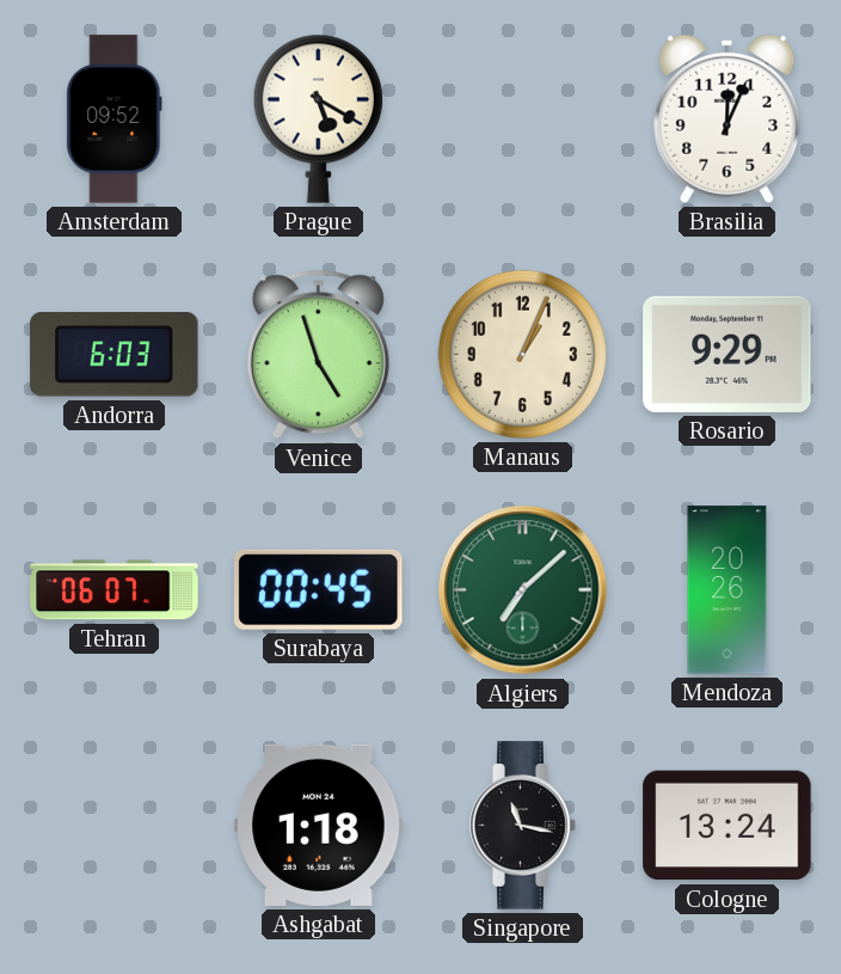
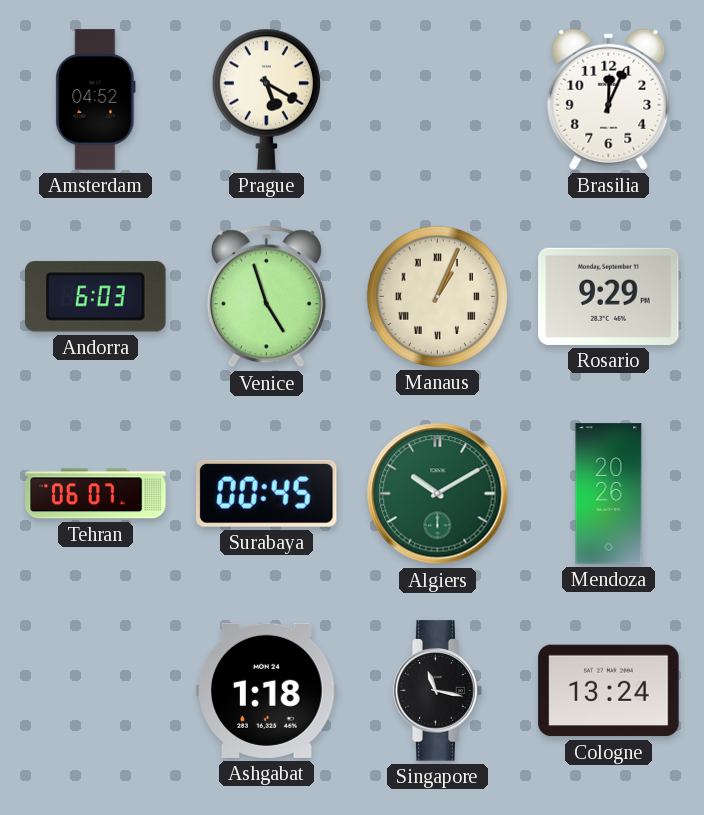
Amsterdam: 09:52 -> 04:52
Manaus numerals: Arabic -> Roman
Algiers: 7:08 -> 10:10
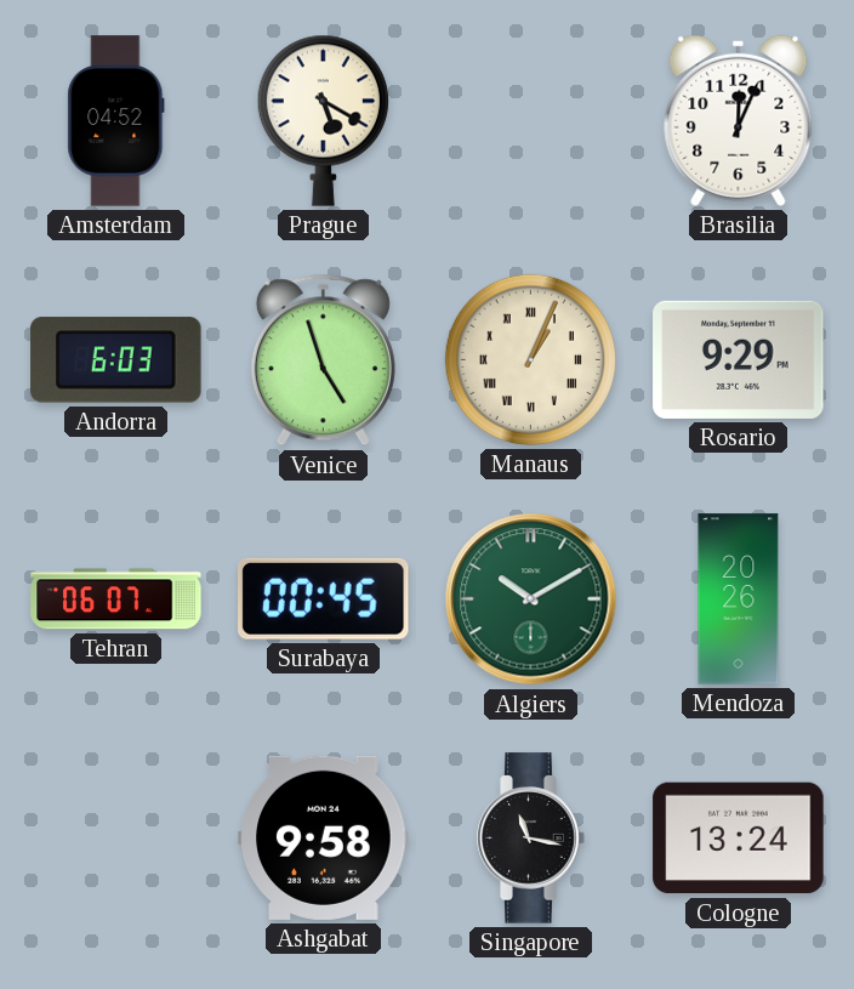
Ashgabat: 1:18 -> 9:58
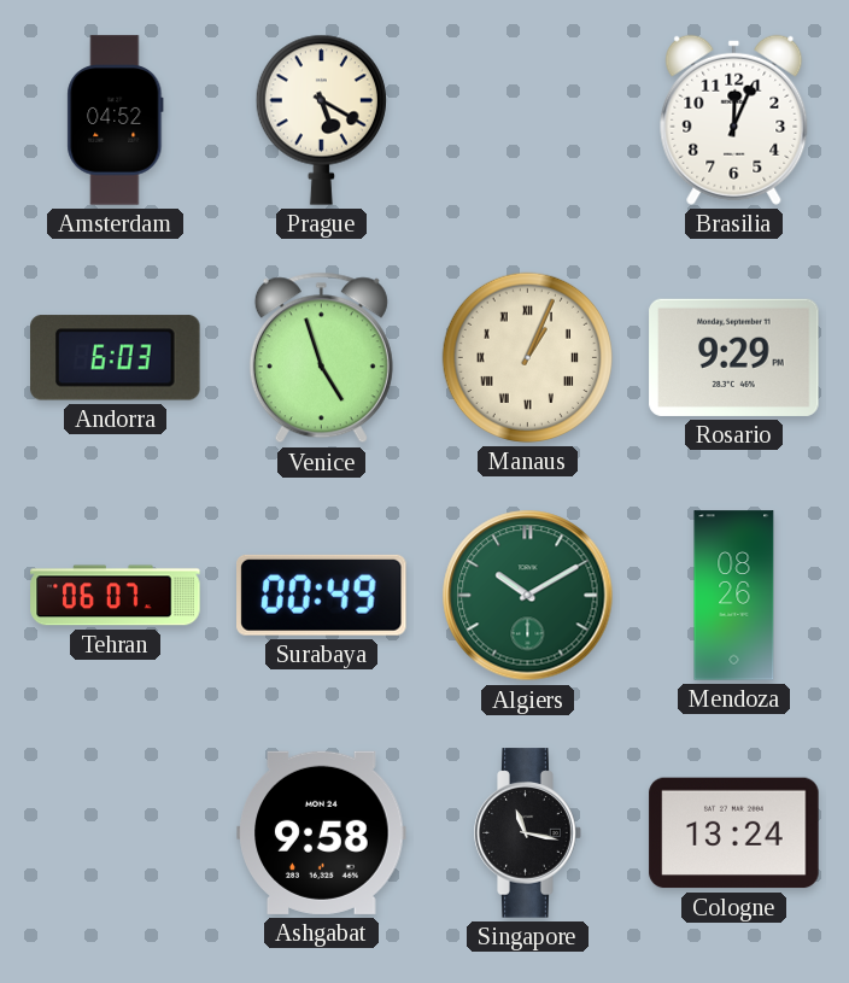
Surabaya: 00:45 -> 00:49
Mendoza: 20:26 -> 08:26
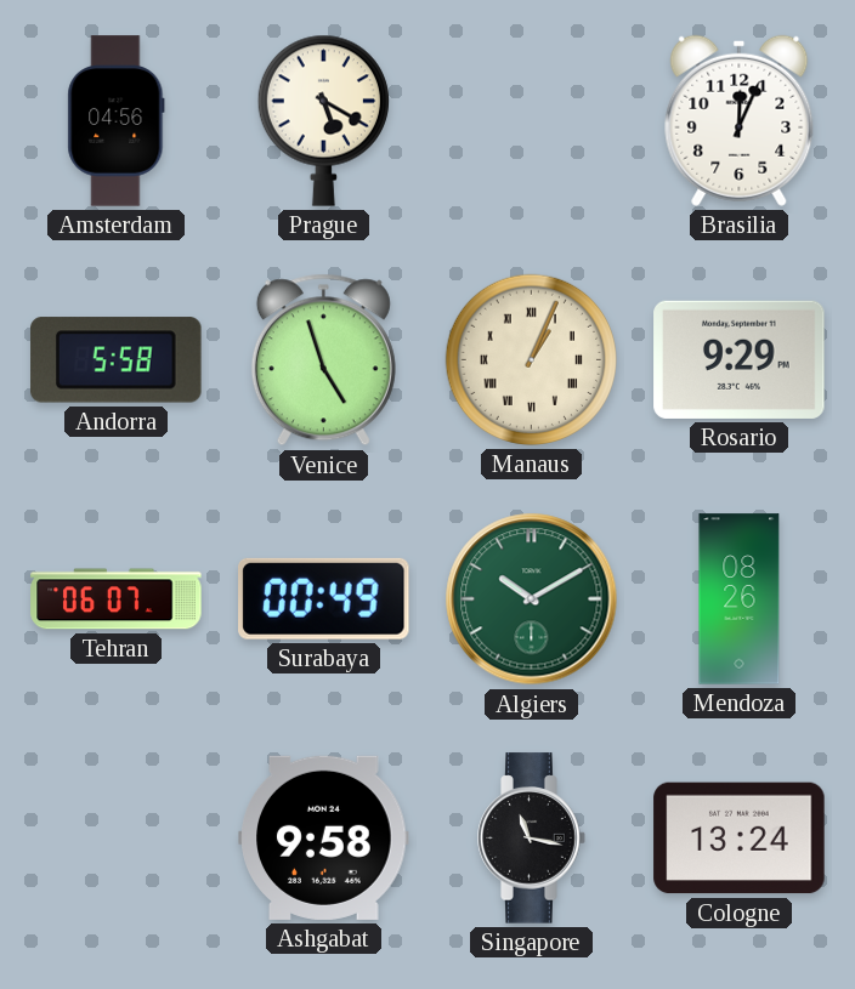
Amsterdam: 04:52 -> 04:56
Andorra: 6:03 -> 5:58
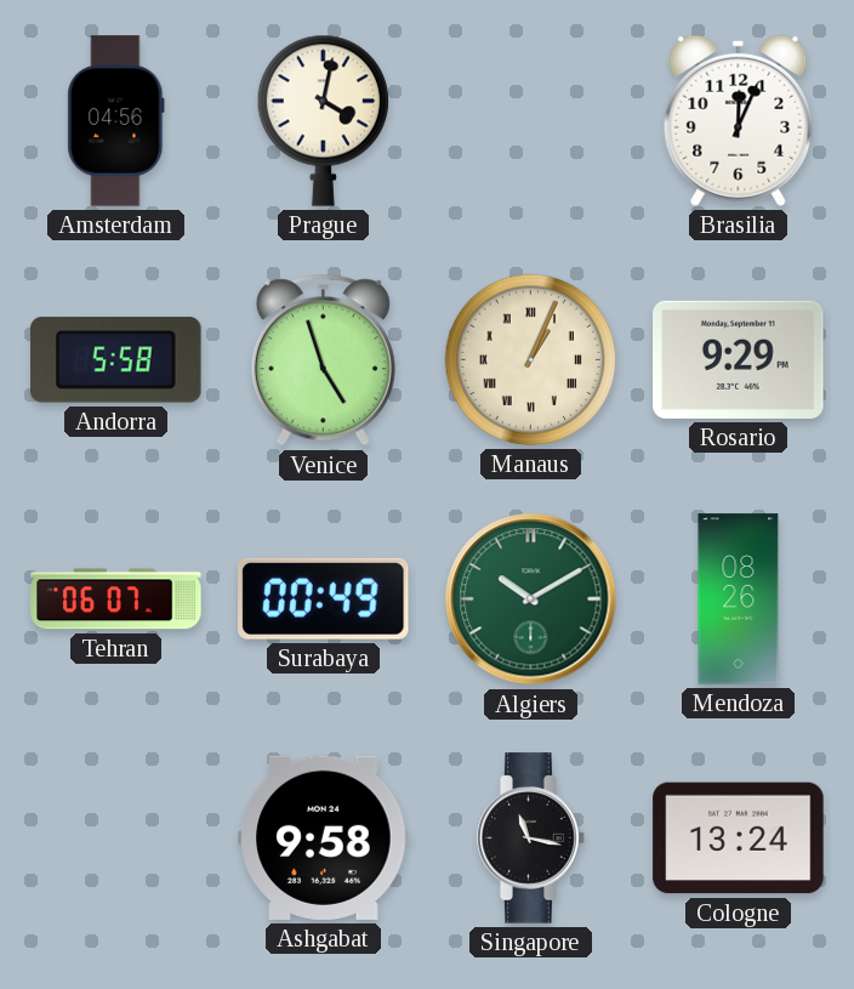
Prague: 5:20 -> 4:02
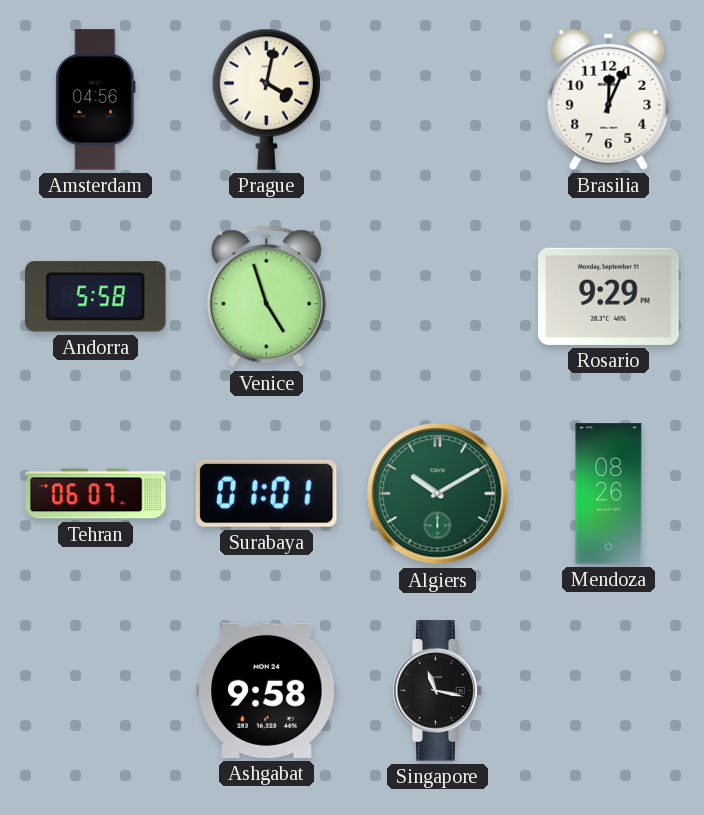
Manaus: 1:04 -> none
Surabaya: 00:49 -> 01:01
Cologne: 13:24 -> none
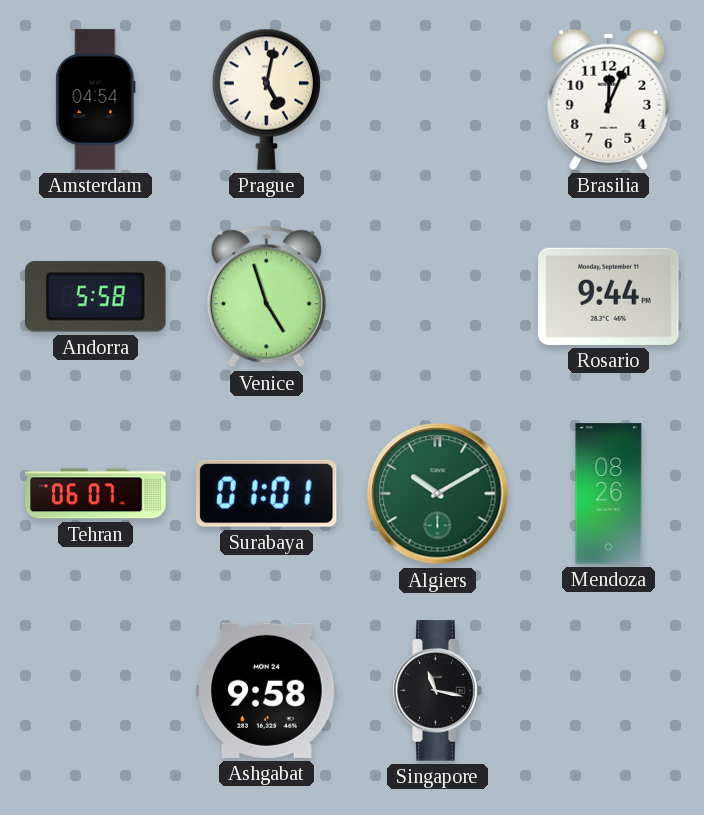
Amsterdam: 04:56 -> 04:54
Prague: 4:02 -> 5:02
Rosario: 9:29 -> 9:44
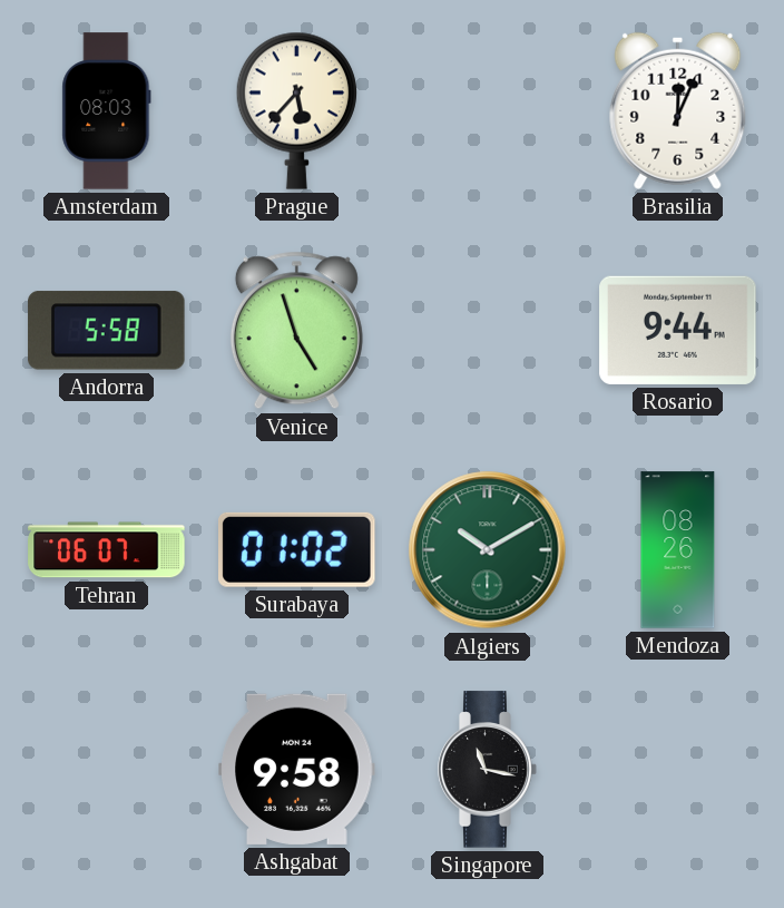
Amsterdam: 04:54 -> 08:03
Prague: 5:02 -> 5:37
Surabaya: 01:01 -> 01:02
